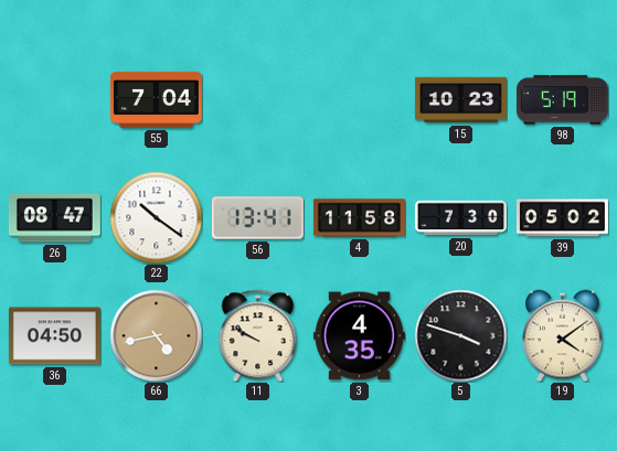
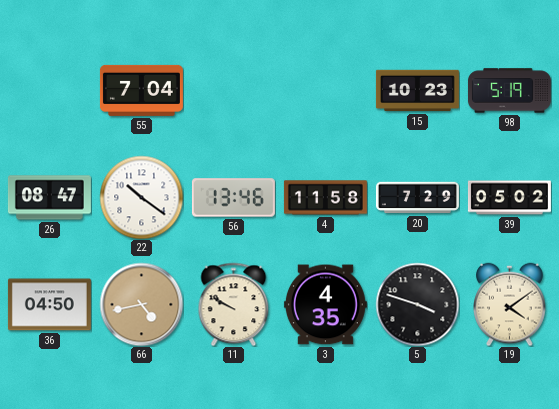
56: 13:41 -> 13:46
20: 7:30 -> 7:29
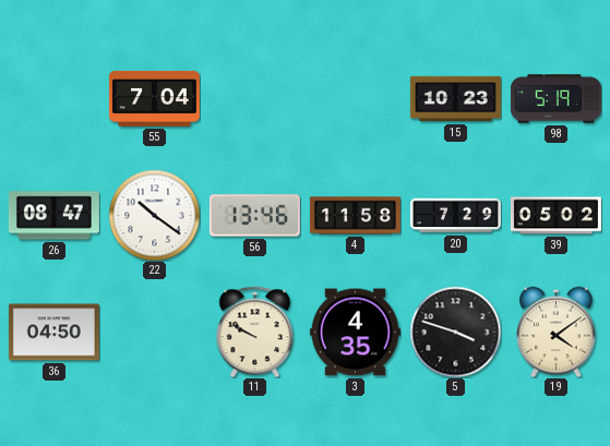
66: 4:43 -> none
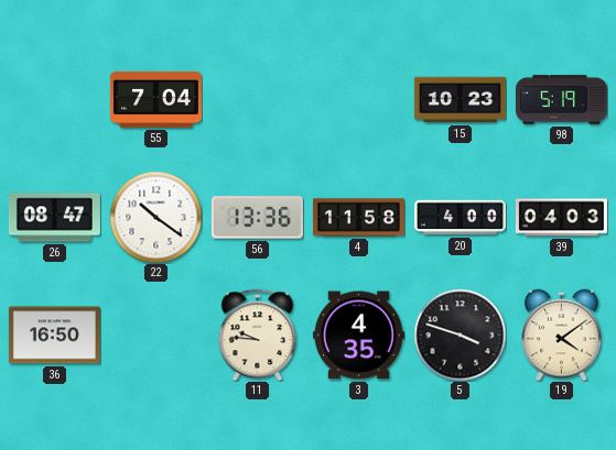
56: 13:46 -> 13:36
20: 7:29 -> 4:00
39: 05:02 -> 04:03
36: 04:50 -> 16:50
11: 9:50 -> 9:46
